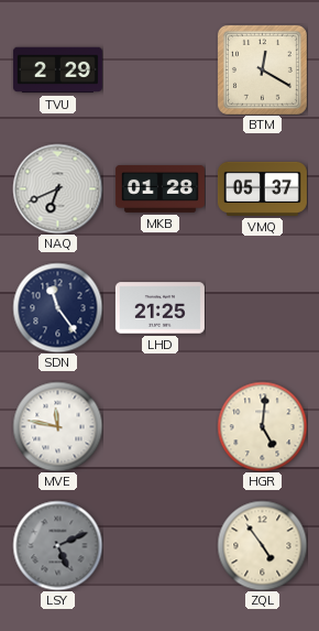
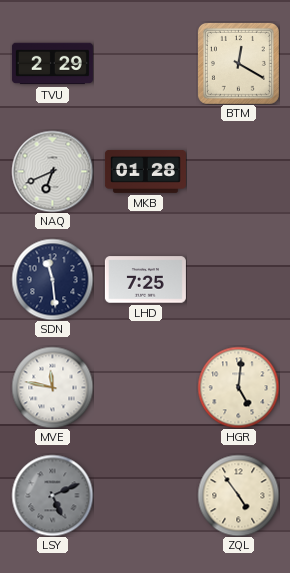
VMQ: 05:37 -> none
SDN: 11:24 -> 11:29
LHD: 21:25 -> 7:25
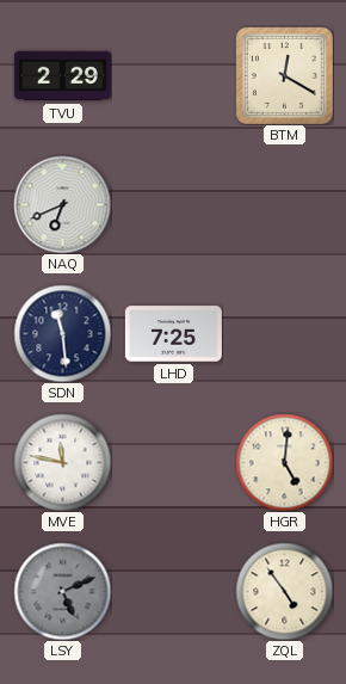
MKB: 01:28 -> none
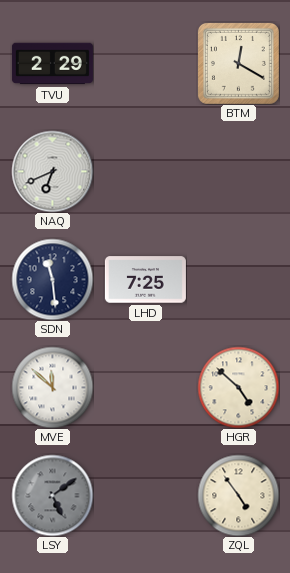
MVE: 11:47 -> 11:52
HGR: 5:01 -> 4:52
LSY: 5:11 -> 5:09
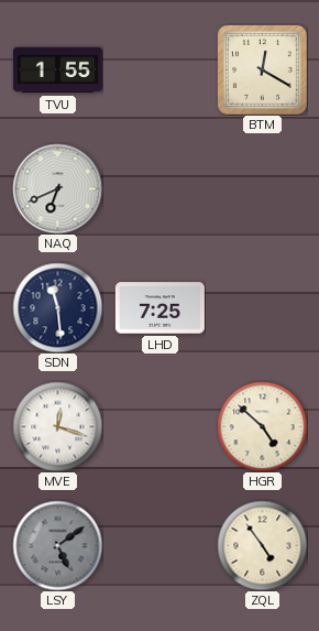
TVU: 2:29 -> 1:55
MVE: 11:52 -> 12:18
